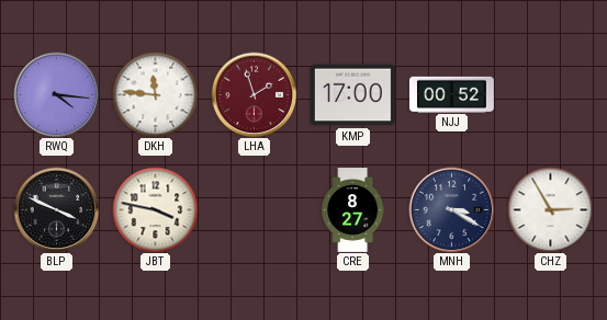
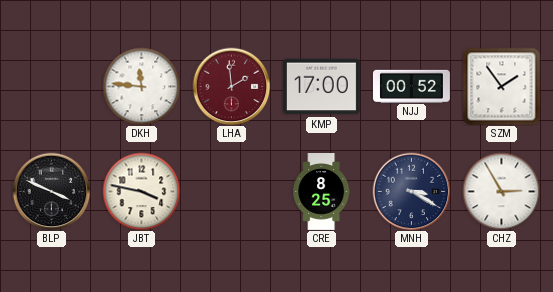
RWQ: 4:16 -> none
LHA: 1:57 -> 1:59
SZM: none -> 1:54
CRE: 8:27 -> 8:25
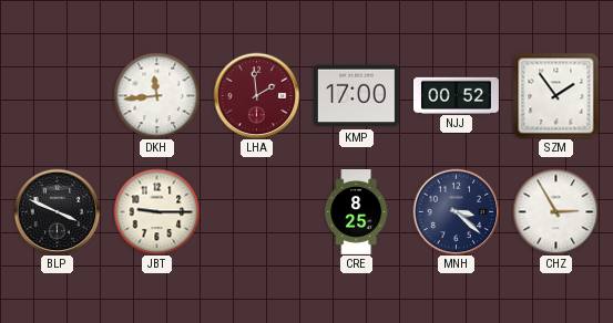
DKH: 11:46 -> 11:44
JBT: 3:47 -> 9:15
MNH: 3:20 -> 3:22
